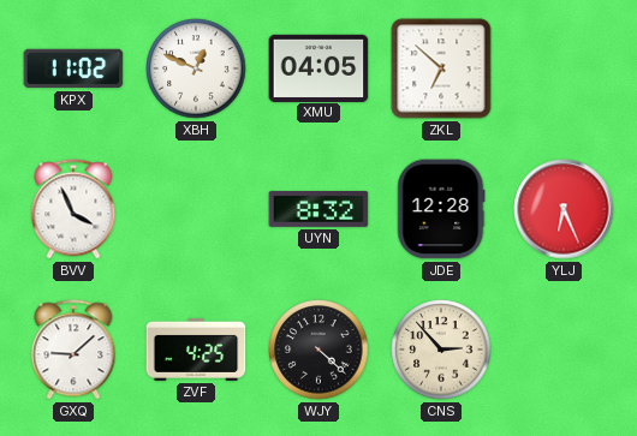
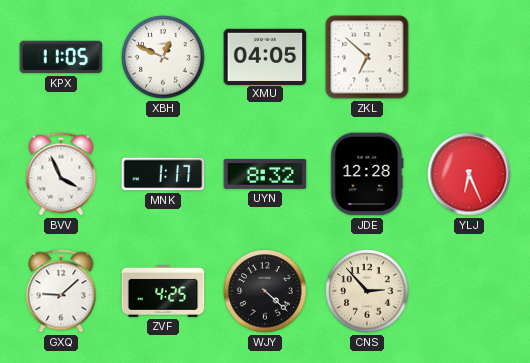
KPX: 11:02 -> 11:05
MNK: none -> 1:17
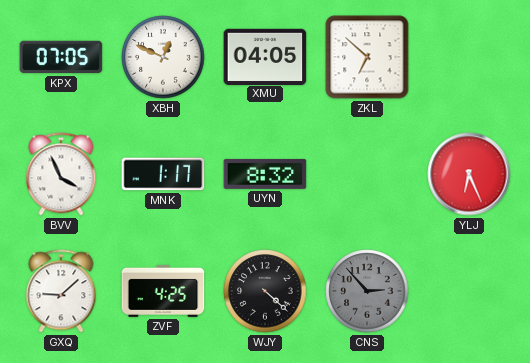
KPX: 11:05 -> 07:05
JDE: 12:28 -> none
CNS dial: cream -> grey
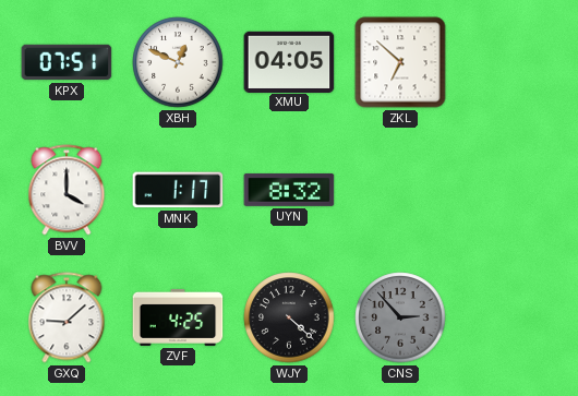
KPX: 07:05 -> 07:51
BVV: 3:56 -> 4:00
YLJ: 6:26 -> none
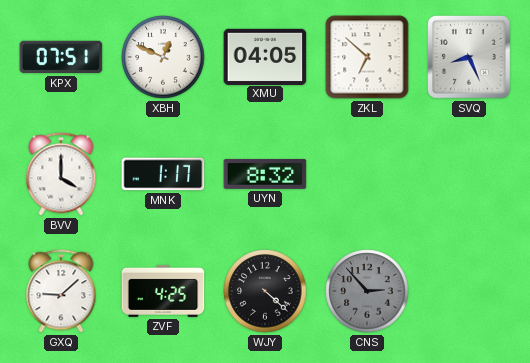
SVQ: none -> 8:26
